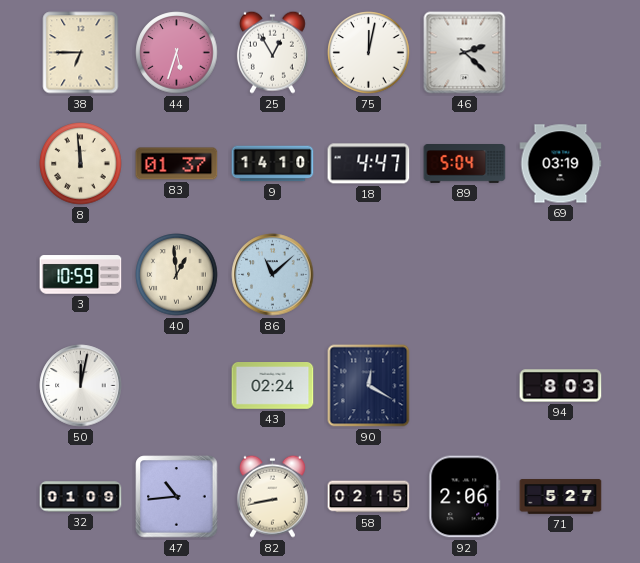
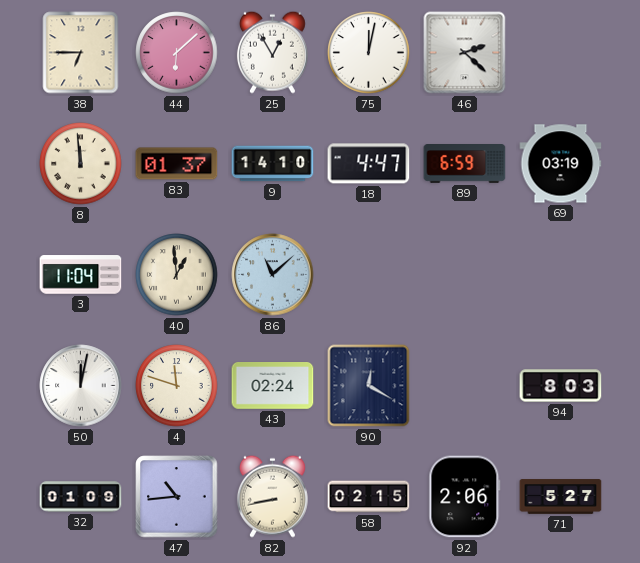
44: 5:33 -> 6:08
89: 5:04 -> 6:59
3: 10:59 -> 11:04
4: none -> 11:48
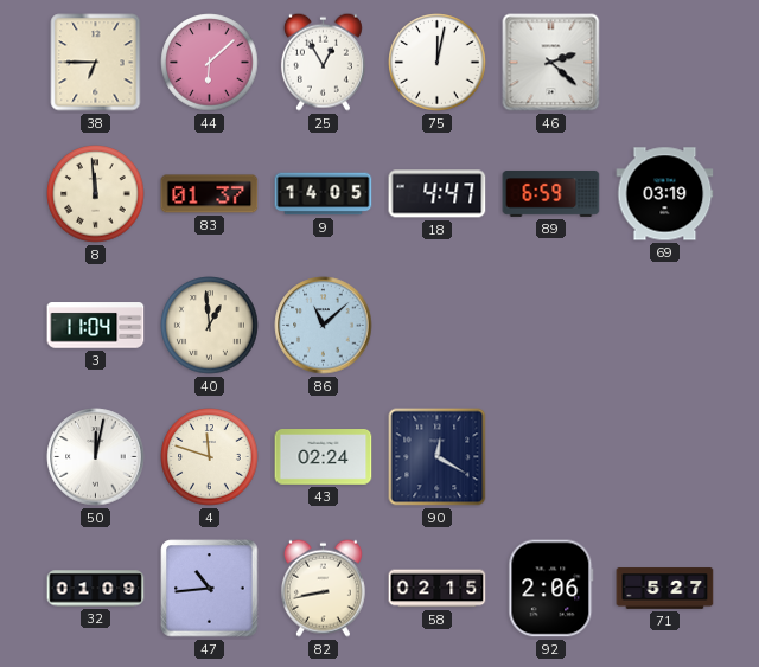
9: 14:10 -> 14:05
94: 8:03 -> none
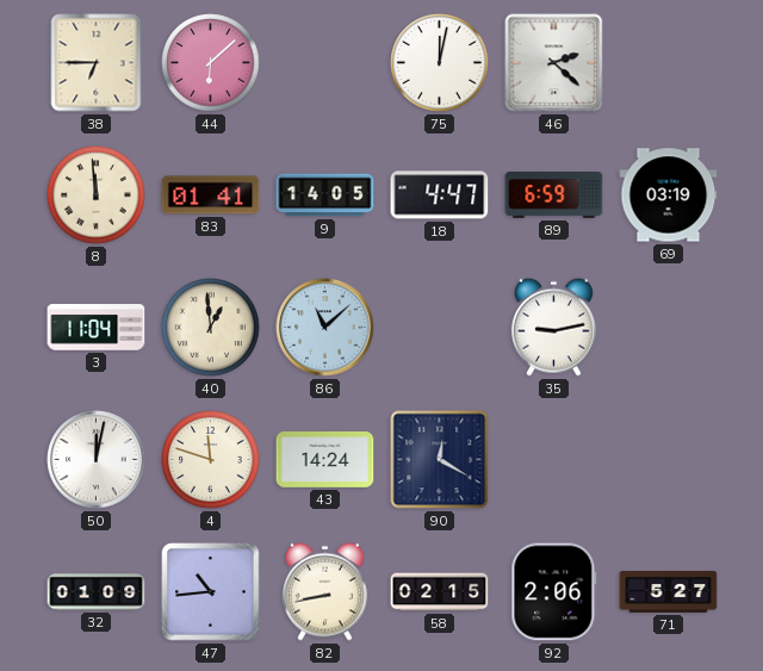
25: 12:55 -> none
83: 01:37 -> 01:41
35: none -> 9:13
43: 02:24 -> 14:24
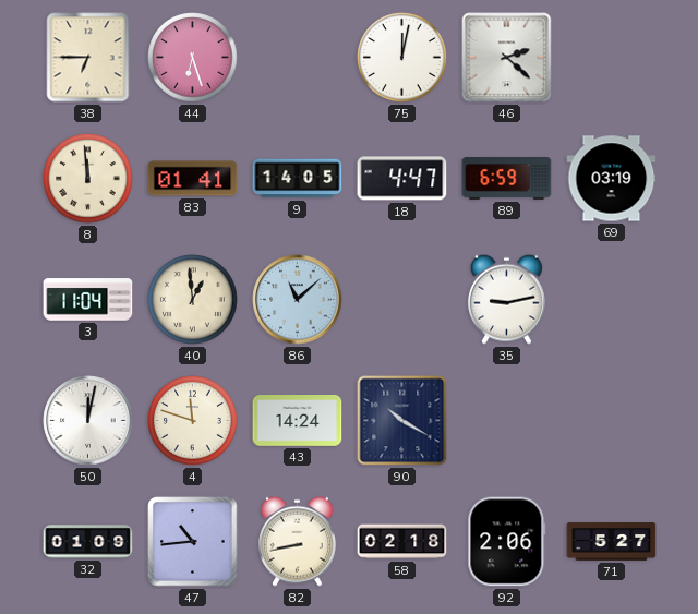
44: 6:08 -> 6:27
90: 12:20 -> 10:20
58: 02:15 -> 02:18
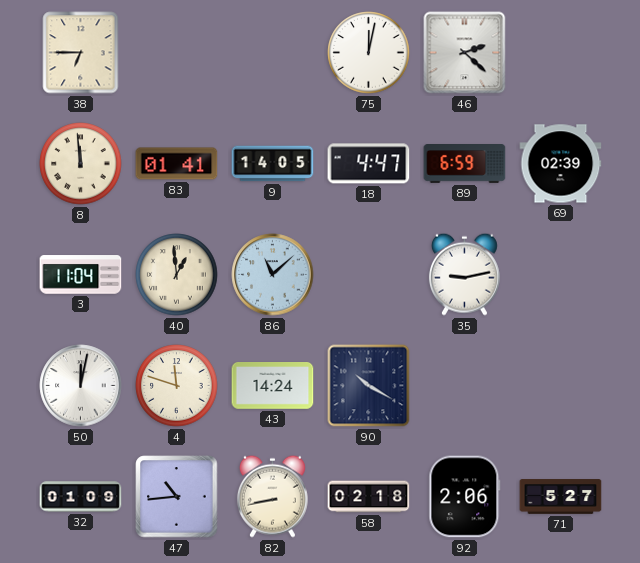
44: 6:27 -> none
69: 03:19 -> 02:39
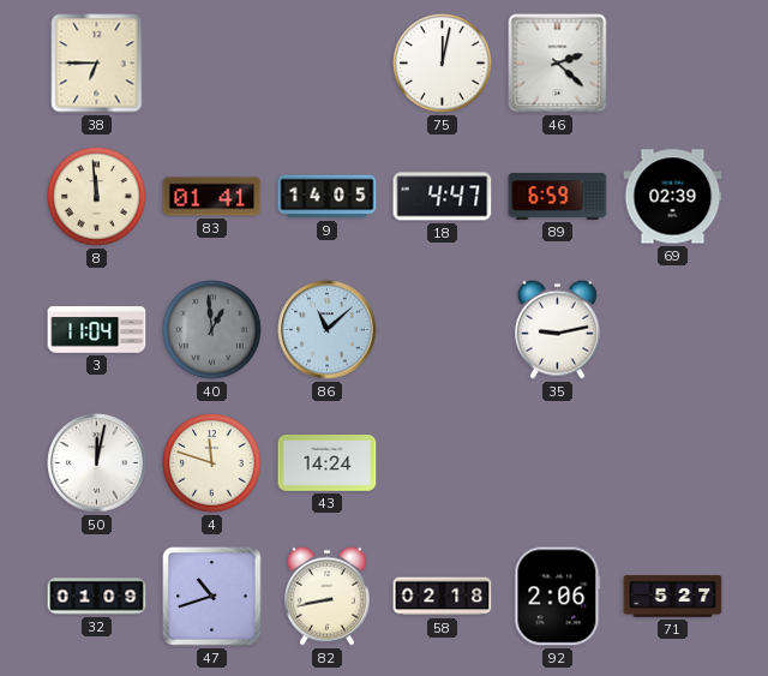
40 dial: cream -> grey
90: 10:20 -> none
47: 10:44 -> 10:42
